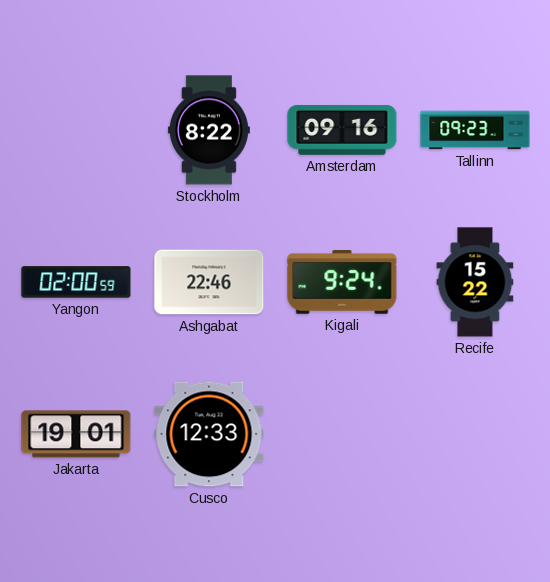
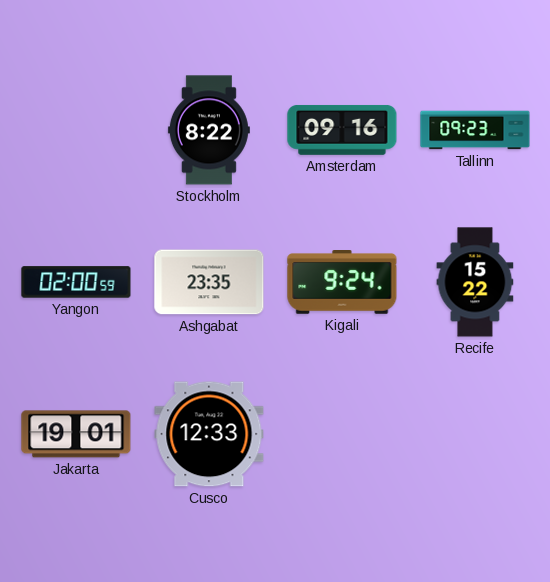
Ashgabat: 22:46 -> 23:35
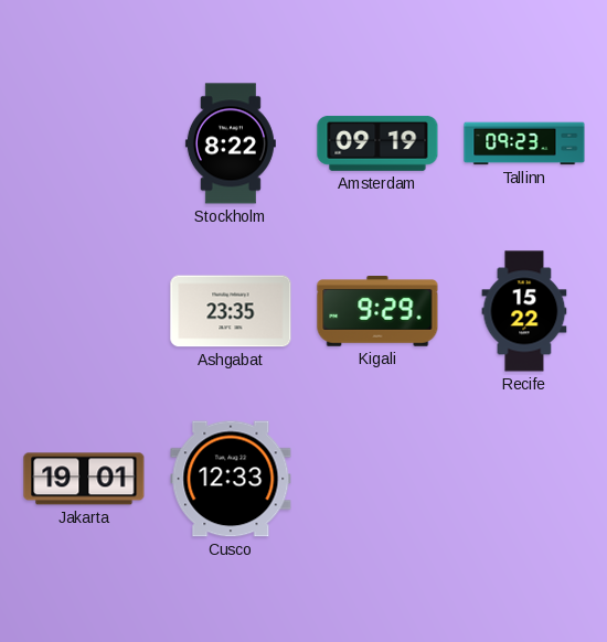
Amsterdam: 09:16 -> 09:19
Yangon: 02:00 -> none
Kigali: 9:24 -> 9:29
